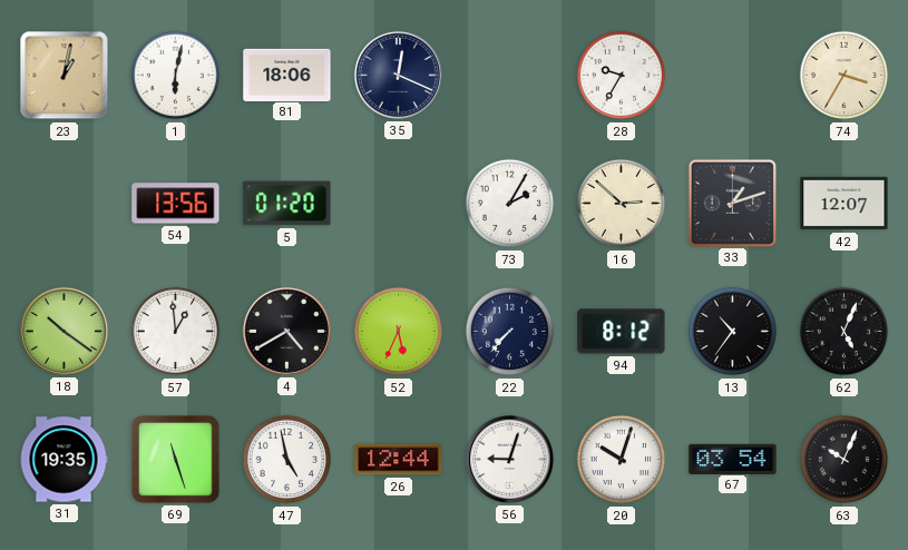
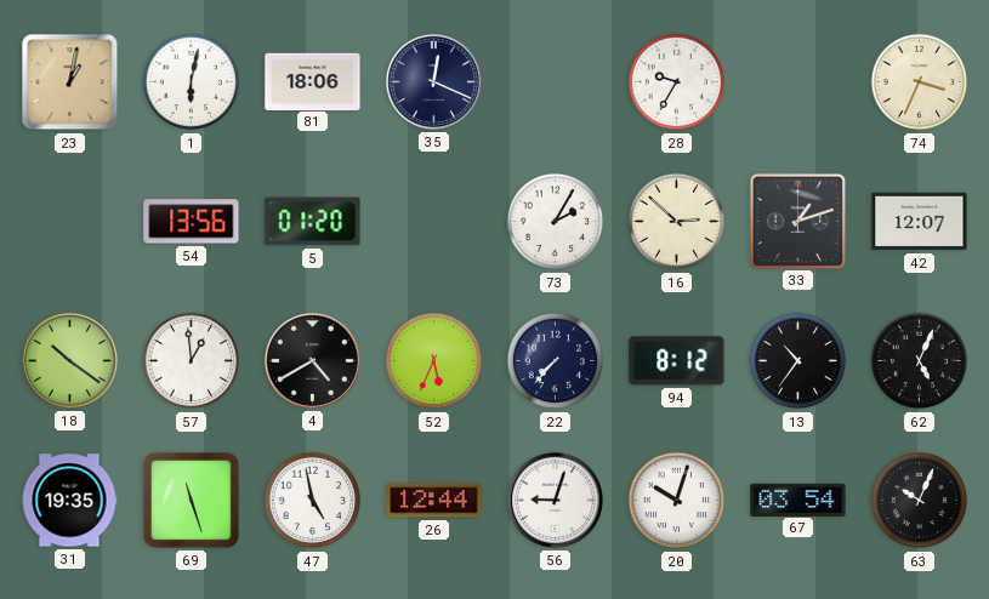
74: 3:35 -> 3:34
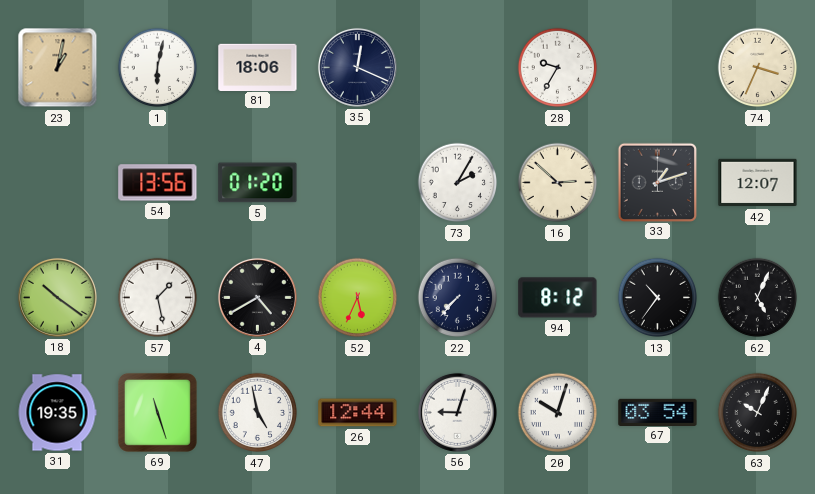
57: 12:59 -> 1:28
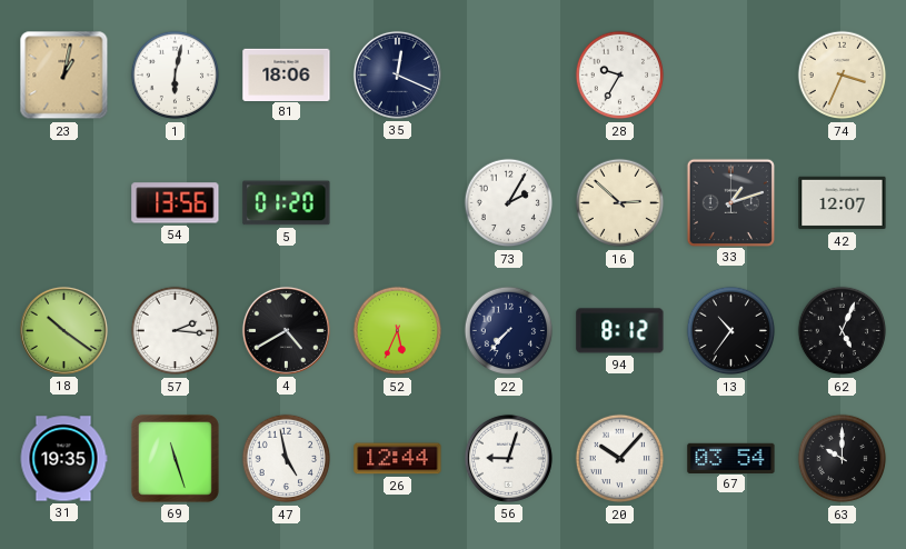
57: 1:28 -> 2:16
20: 10:03 -> 10:07
63: 10:04 -> 10:00
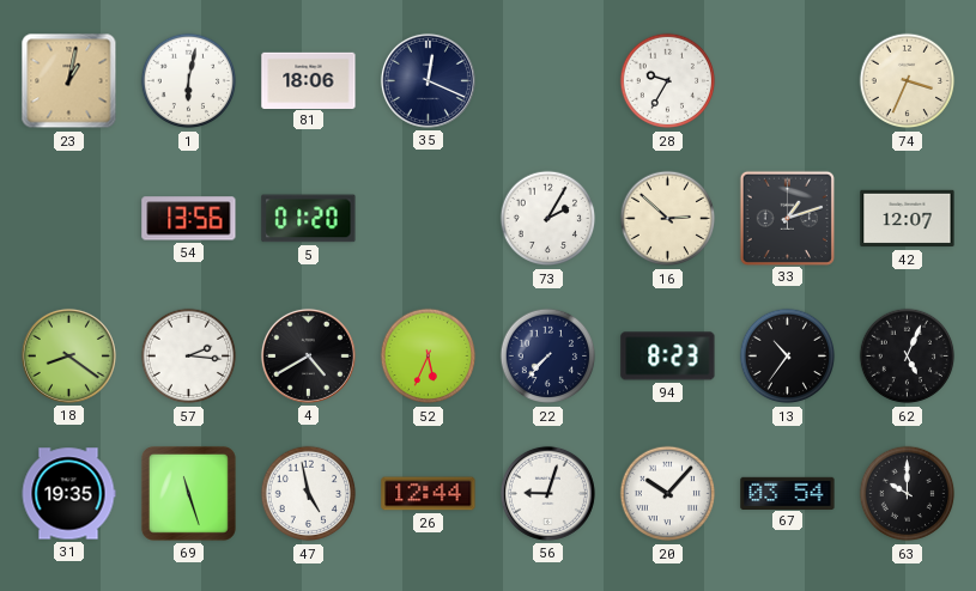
18: 10:21 -> 8:21
94: 8:12 -> 8:23
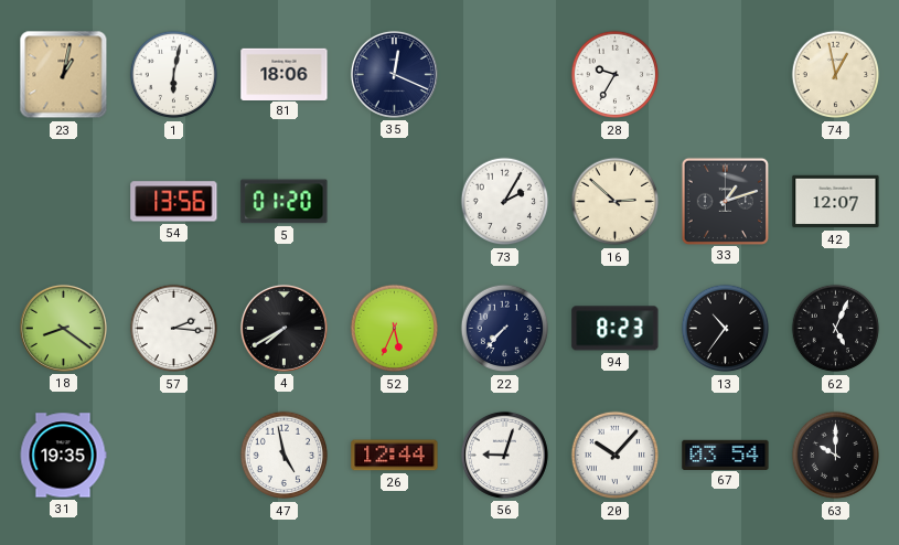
74: 3:34 -> 12:58
4: 4:40 -> 7:40
69: 11:27 -> none
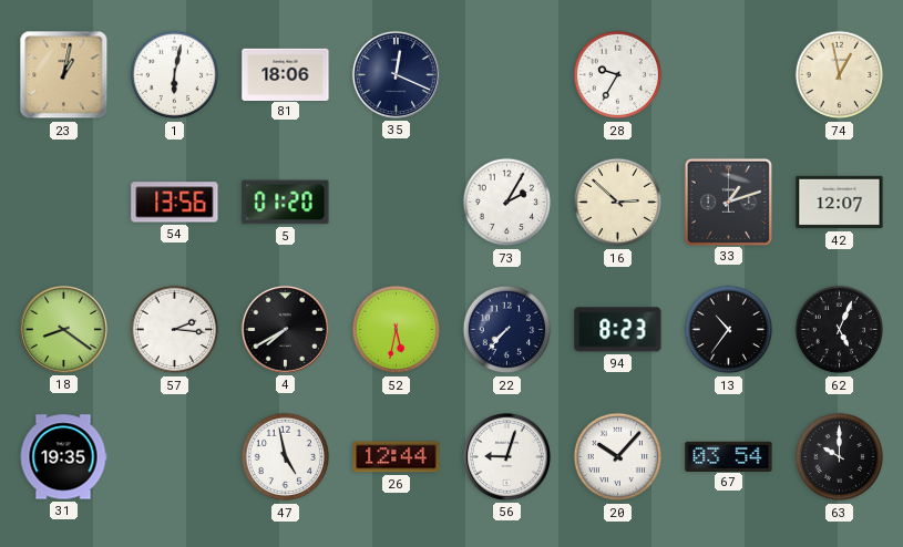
52: 5:34 -> 5:32
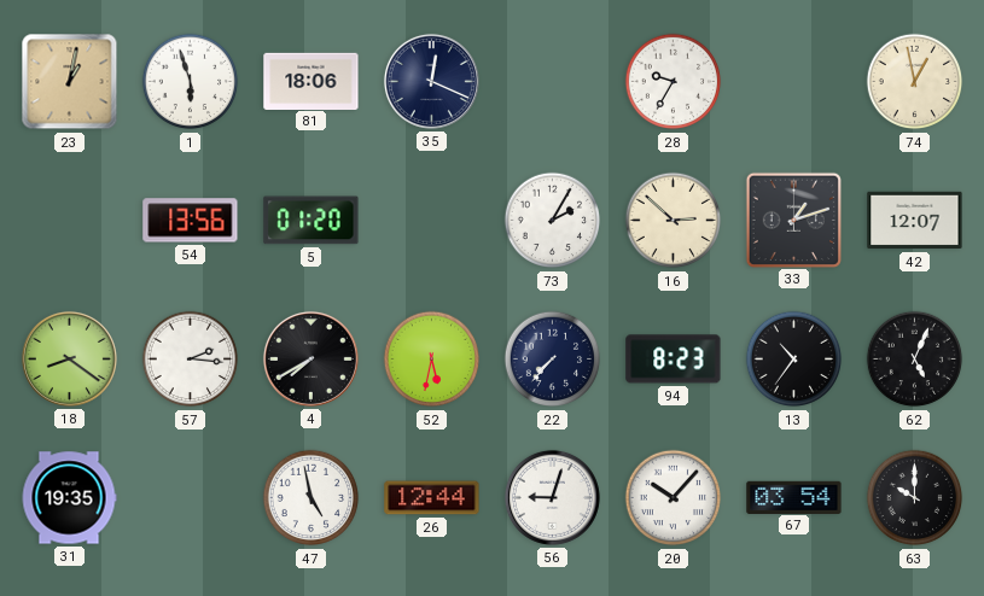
1: 6:02 -> 5:57
